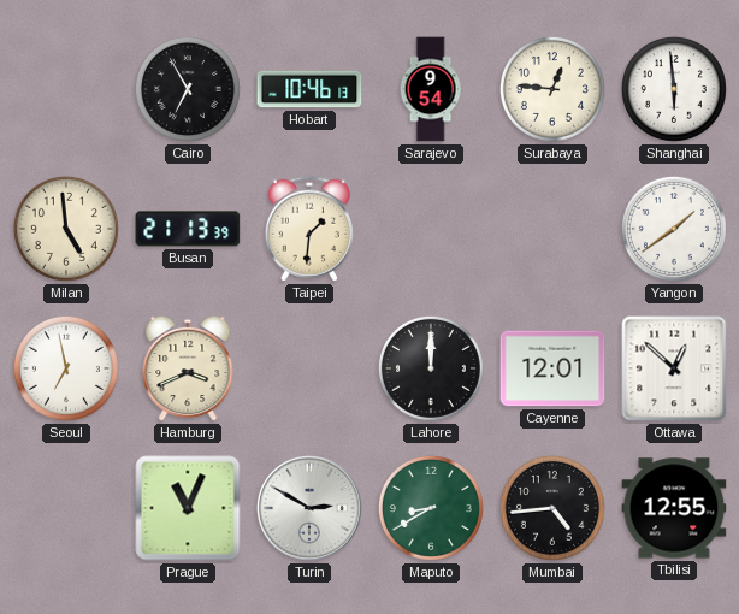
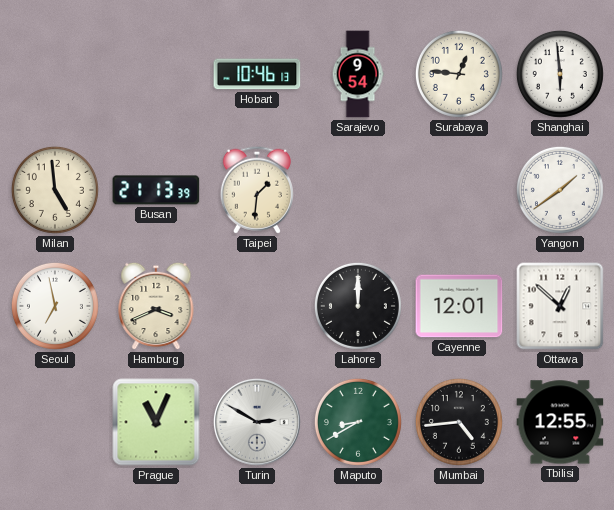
Cairo: 6:55 -> none
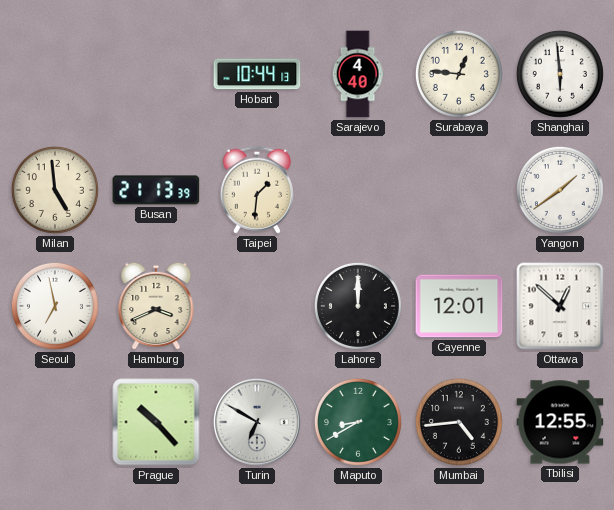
Hobart: 10:46 -> 10:44
Sarajevo: 9:54 -> 4:40
Prague: 11:04 -> 10:23
Turin: 2:50 -> 6:50
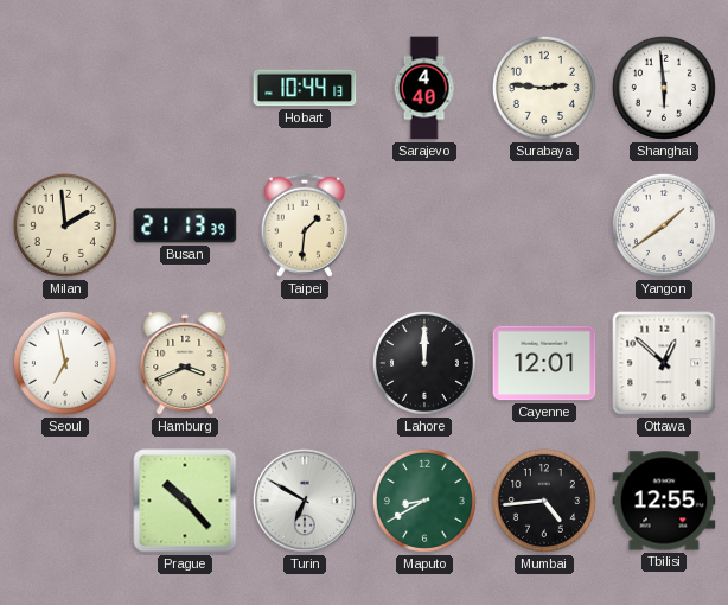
Surabaya: 12:46 -> 2:46
Milan: 4:59 -> 1:59
